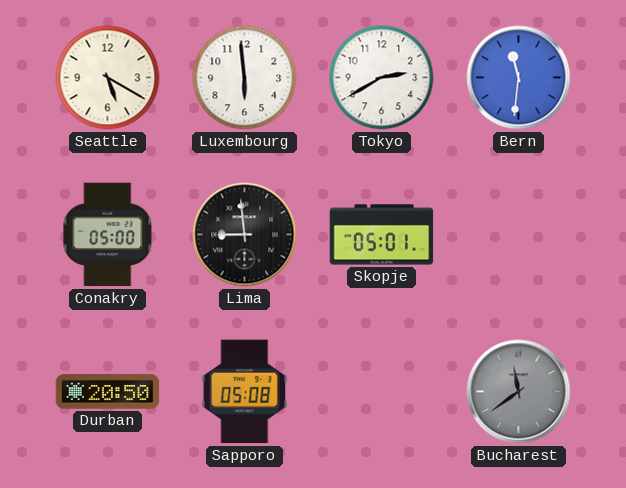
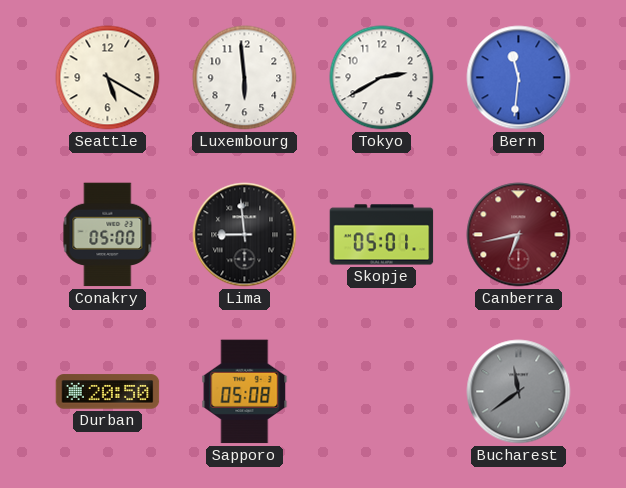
Canberra: none -> 6:43
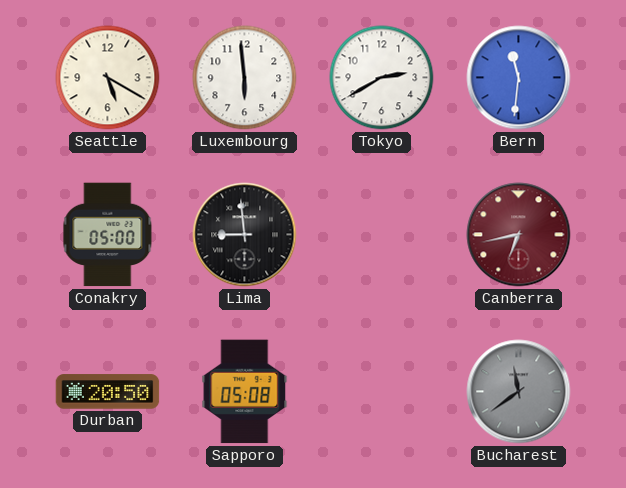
Skopje: 05:01 -> none
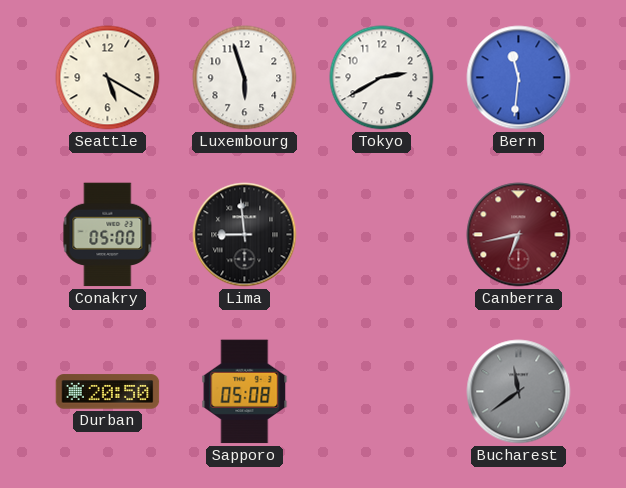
Luxembourg: 5:59 -> 5:57
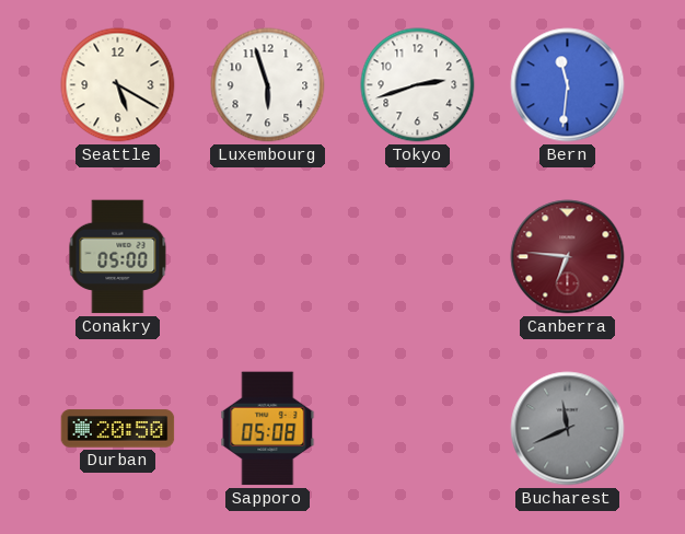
Tokyo: 2:40 -> 2:42
Lima: 8:59 -> none
Canberra: 6:43 -> 6:46
Bucharest: 11:39 -> 11:41
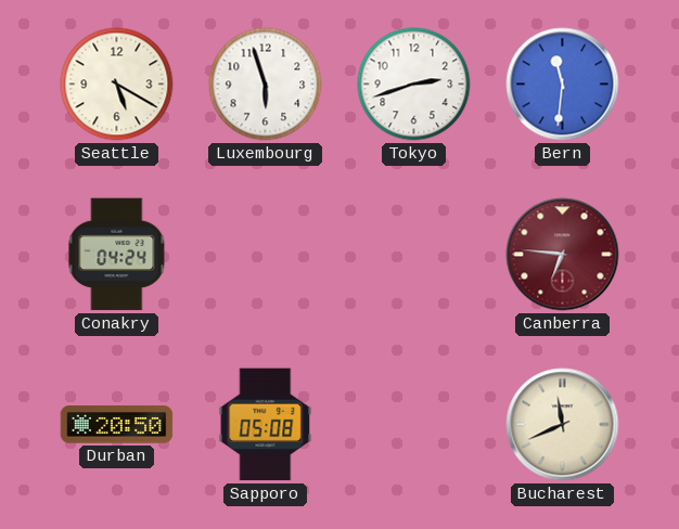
Conakry: 05:00 -> 04:24
Bucharest dial: grey -> cream
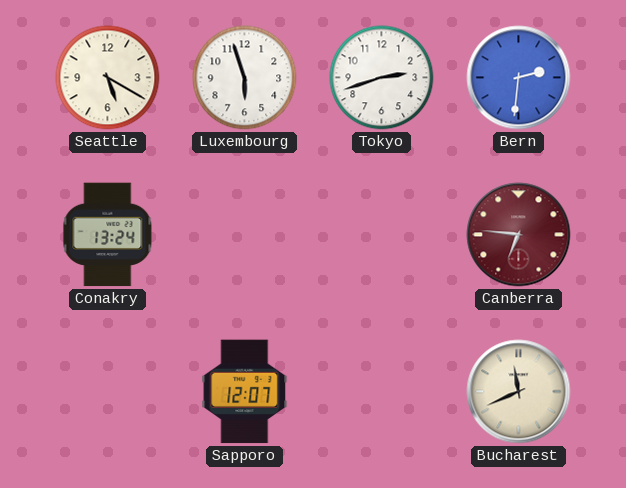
Bern: 11:31 -> 2:31
Conakry: 04:24 -> 13:24
Durban: 20:50 -> none
Sapporo: 05:08 -> 12:07
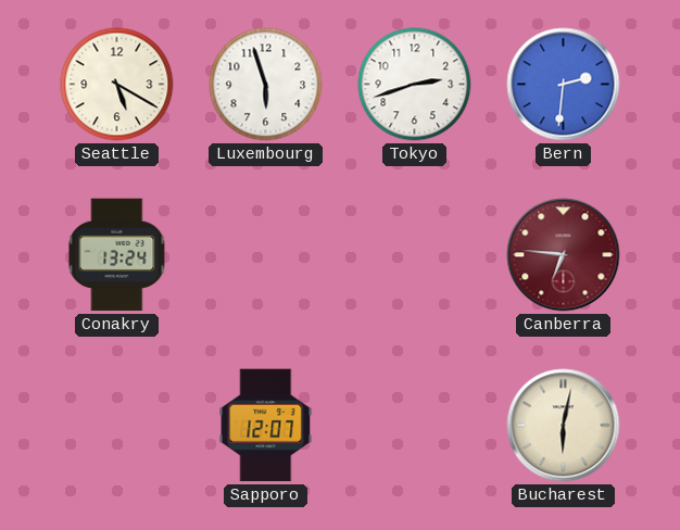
Bucharest: 11:41 -> 6:02
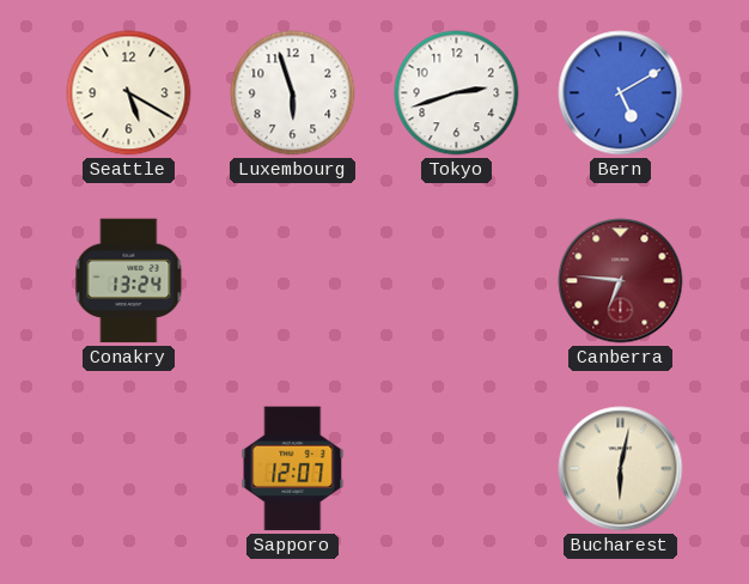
Bern: 2:31 -> 5:10
